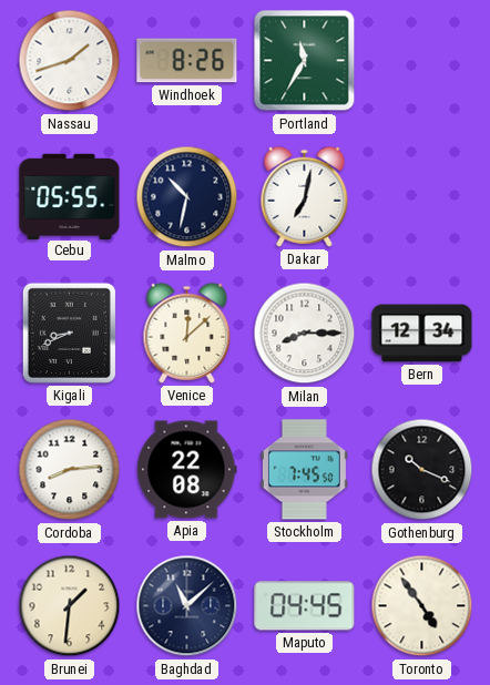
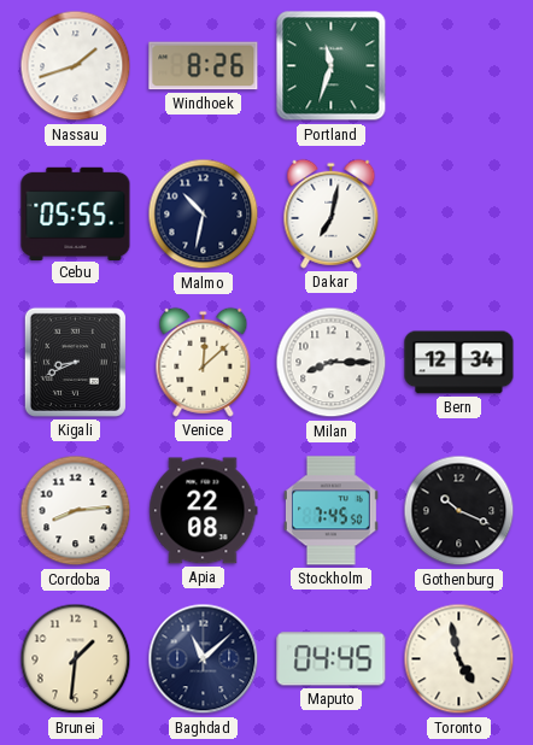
Portland: 11:35 -> 11:33
Toronto: 4:54 -> 4:58
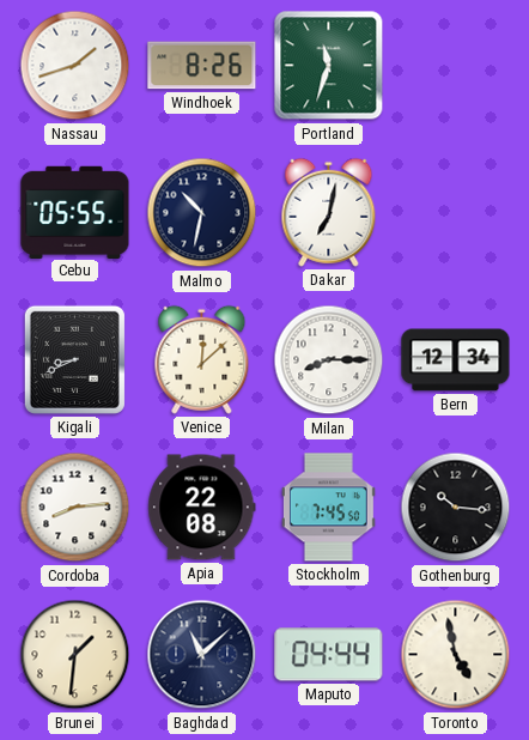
Gothenburg: 10:19 -> 10:16
Maputo: 04:45 -> 04:44
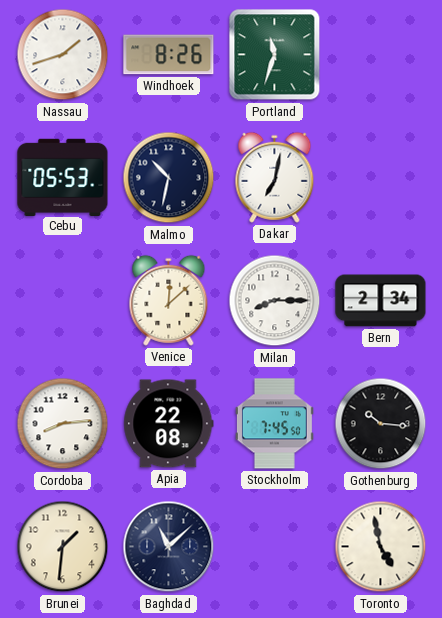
Cebu: 05:55 -> 05:53
Kigali: 8:41 -> none
Bern: 12:34 -> 2:34
Maputo: 04:44 -> none
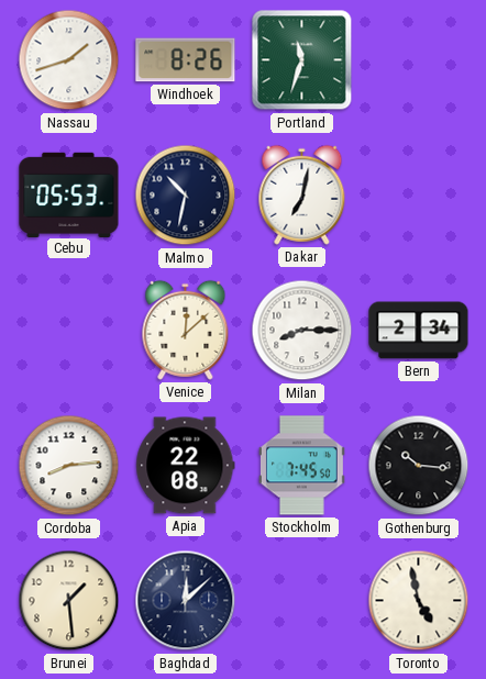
Brunei: 1:31 -> 1:29
Baghdad: 11:08 -> 12:08
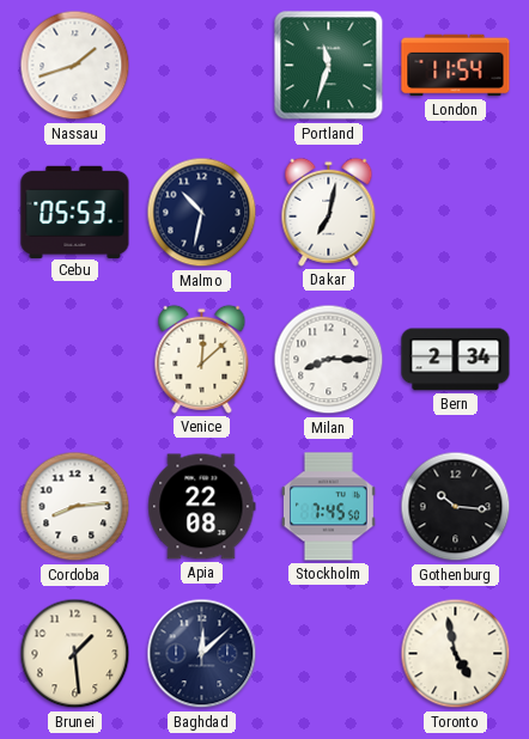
Windhoek: 8:26 -> none
London: none -> 11:54
